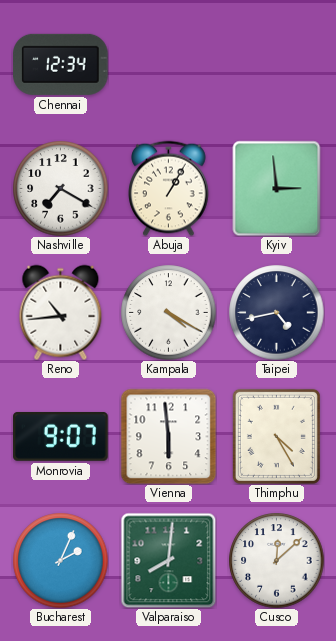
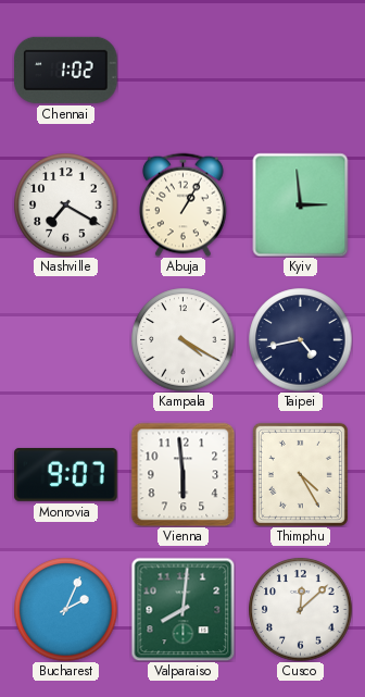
Chennai: 12:34 -> 1:02
Reno: 10:44 -> none
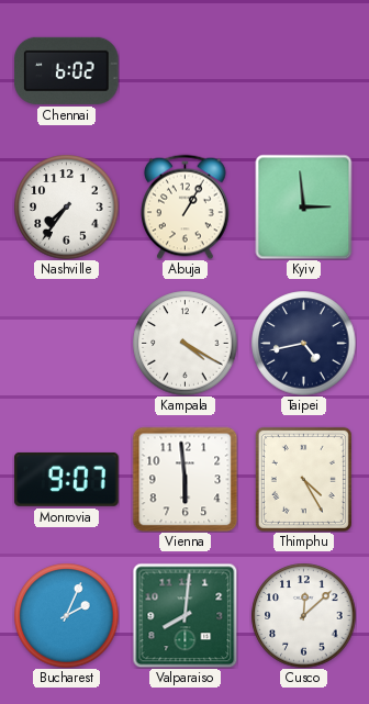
Chennai: 1:02 -> 6:02
Nashville: 7:20 -> 7:36
